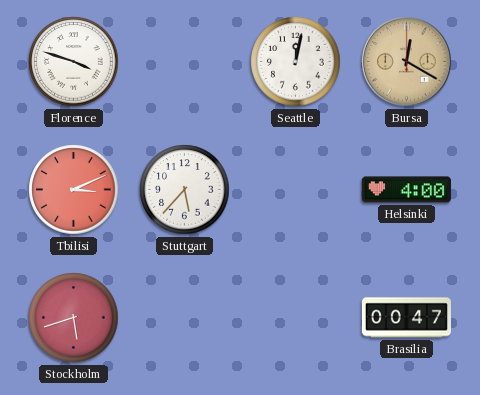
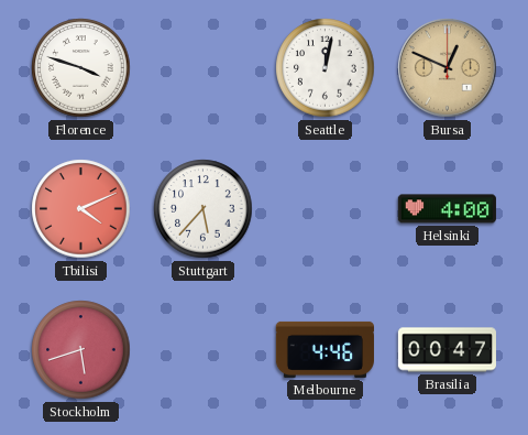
Bursa: 12:20 -> 12:49
Tbilisi: 3:11 -> 4:11
Melbourne: none -> 4:46
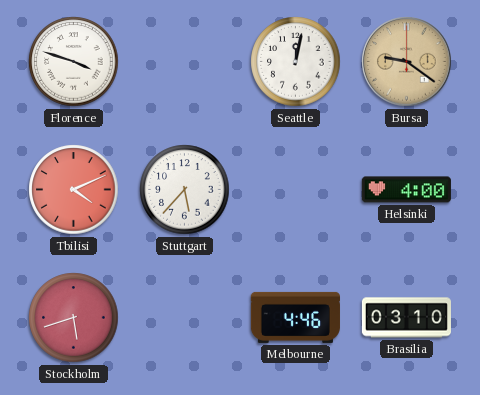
Bursa: 12:49 -> 9:21
Brasilia: 00:47 -> 03:10
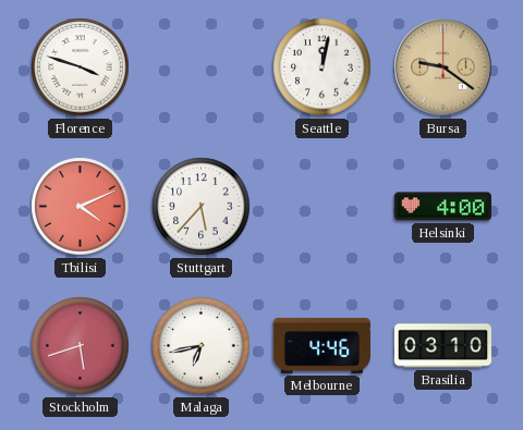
Malaga: none -> 6:43
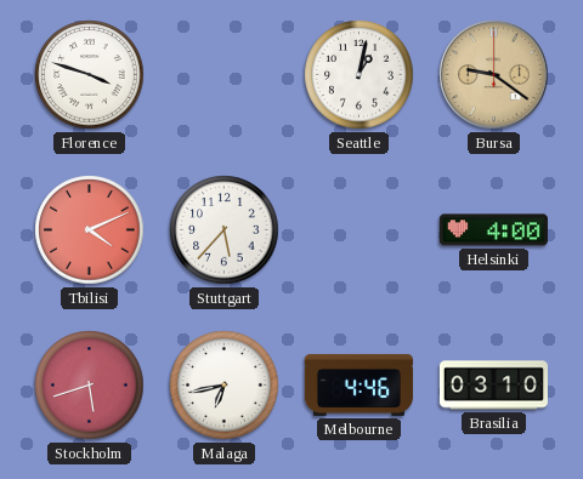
Seattle: 12:02 -> 1:02
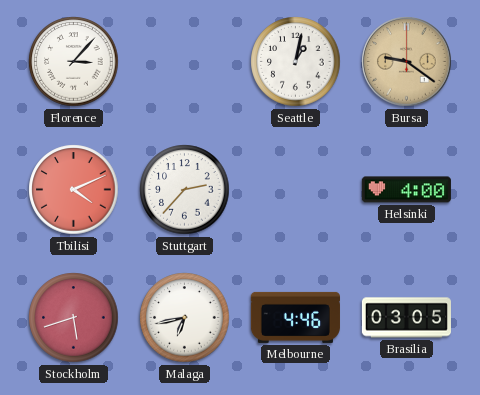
Florence: 3:48 -> 3:07
Stuttgart: 5:37 -> 2:37
Brasilia: 03:10 -> 03:05
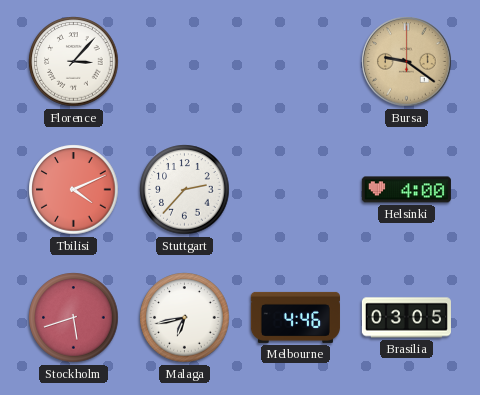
Seattle: 1:02 -> none
